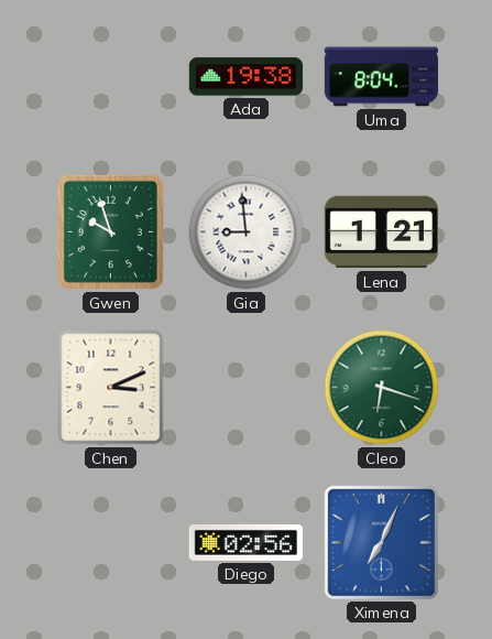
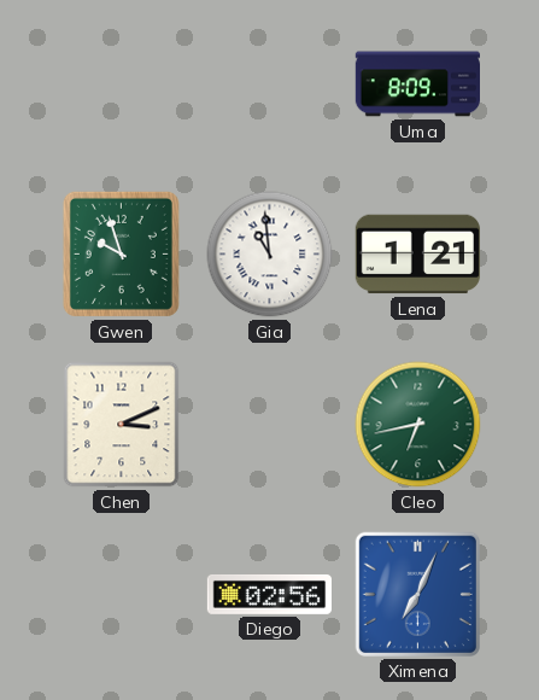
Ada: 19:38 -> none
Uma: 8:04 -> 8:09
Gia: 8:59 -> 10:59
Cleo: 6:18 -> 6:43
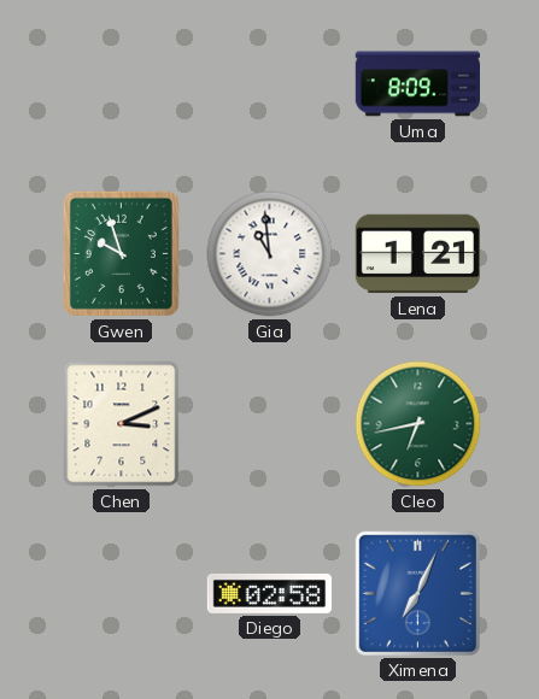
Diego: 02:56 -> 02:58
